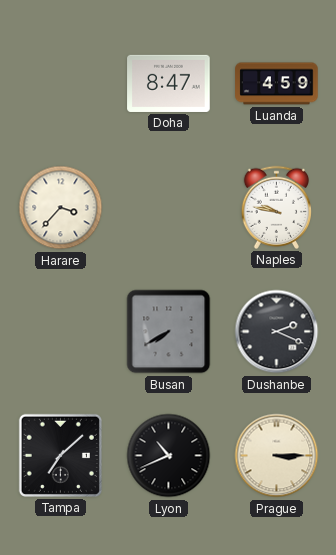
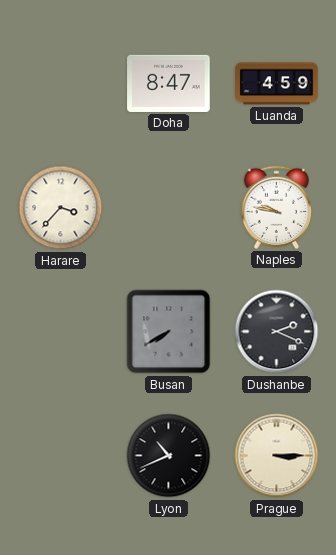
Tampa: 7:08 -> none
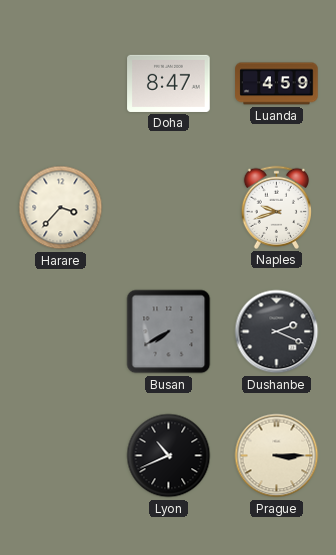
Naples: 9:47 -> 9:42
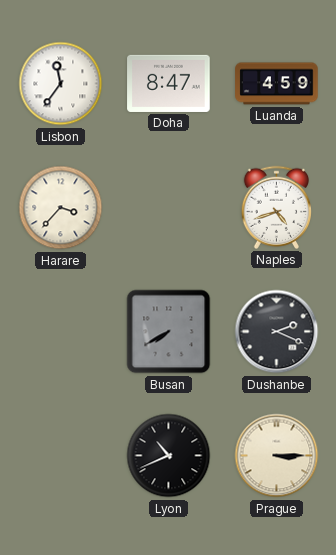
Lisbon: none -> 11:36
Naples: 9:42 -> 4:42
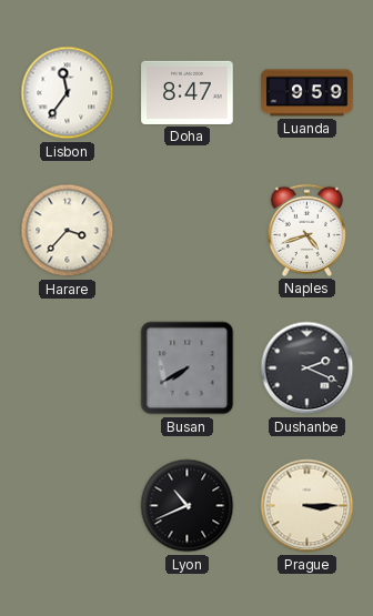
Luanda: 4:59 -> 9:59
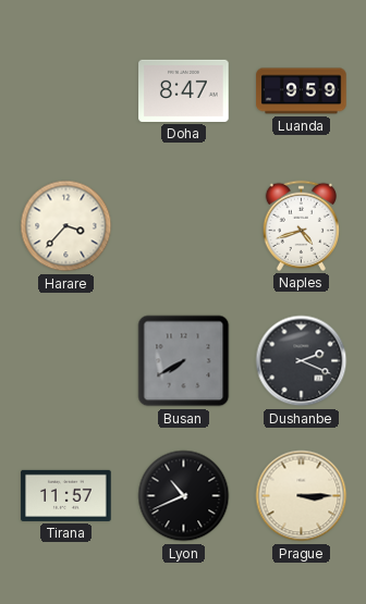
Lisbon: 11:36 -> none
Tirana: none -> 11:57
